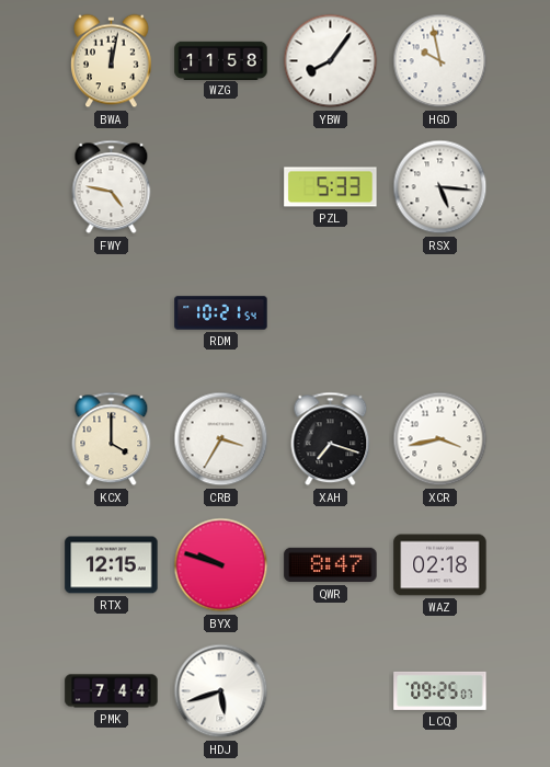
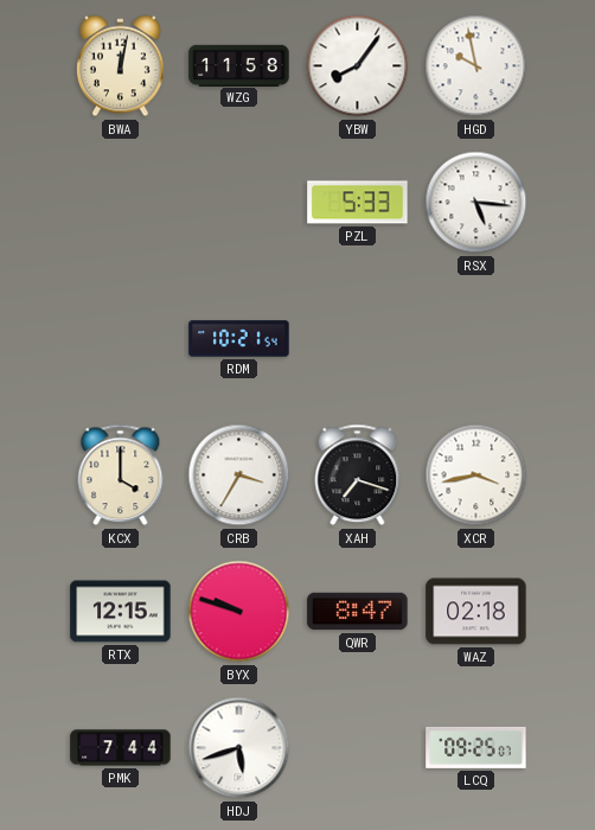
FWY: 4:47 -> none
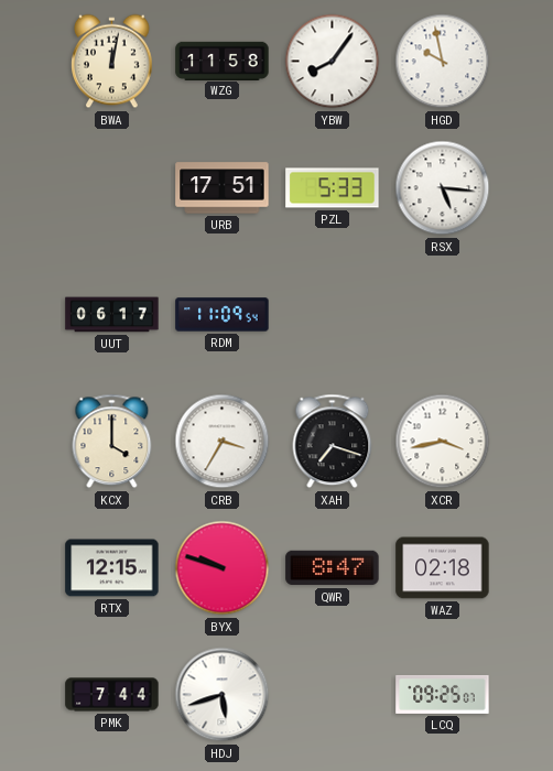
URB: none -> 17:51
UUT: none -> 06:17
RDM: 10:21 -> 11:09
